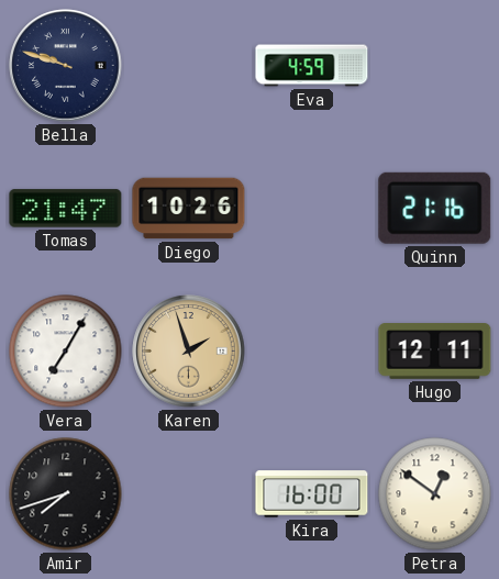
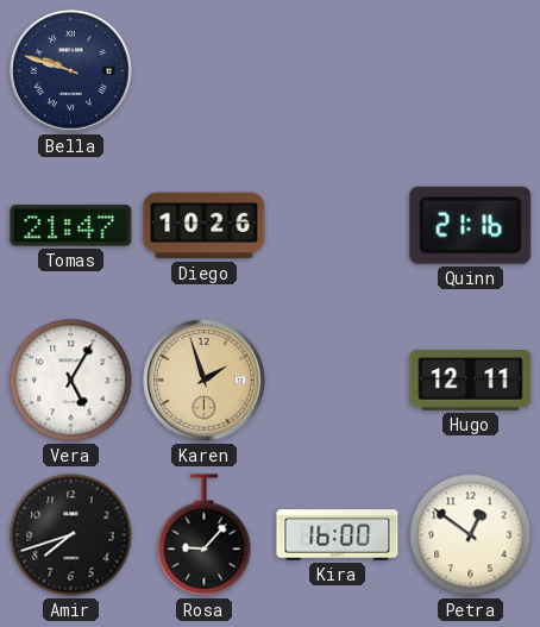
Eva: 4:59 -> none
Vera: 7:05 -> 5:05
Rosa: none -> 9:07
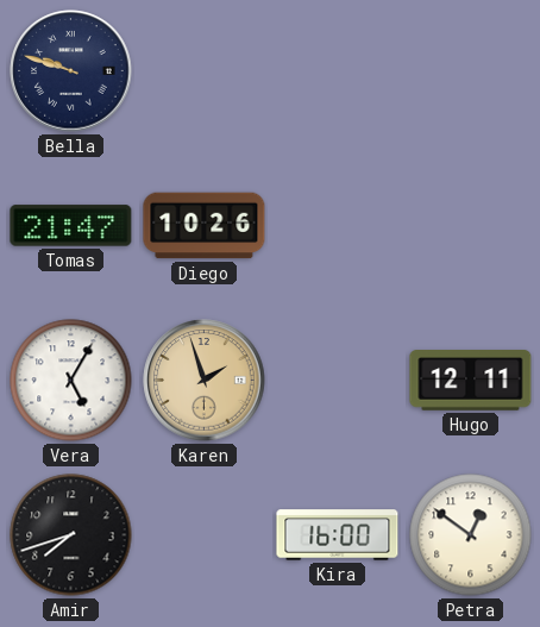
Quinn: 21:16 -> none
Rosa: 9:07 -> none
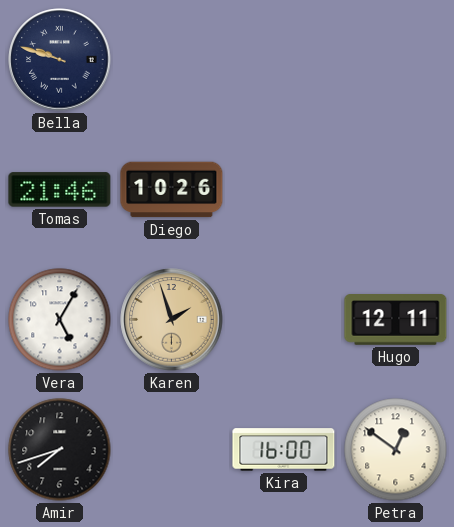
Tomas: 21:47 -> 21:46
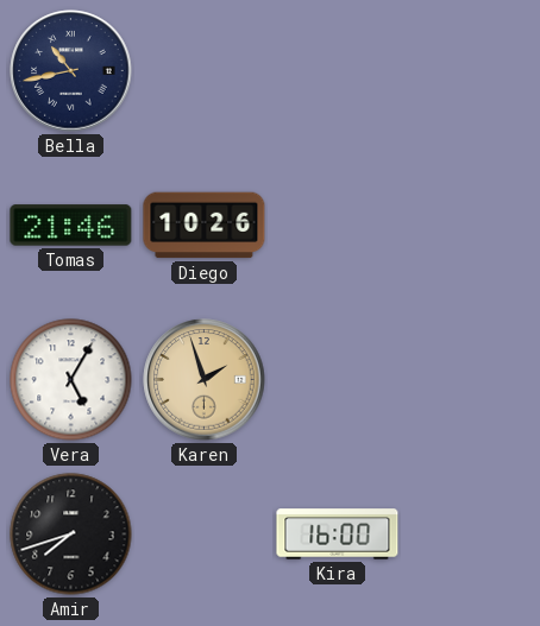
Bella: 9:48 -> 10:43
Hugo: 12:11 -> none
Petra: 12:51 -> none
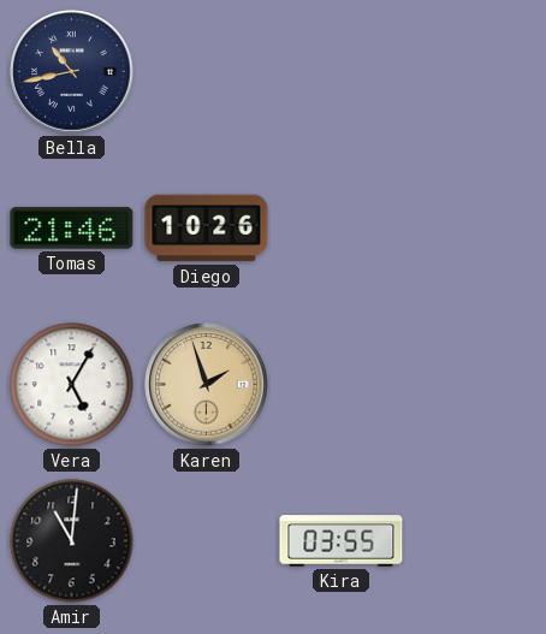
Amir: 7:42 -> 11:01
Kira: 16:00 -> 03:55
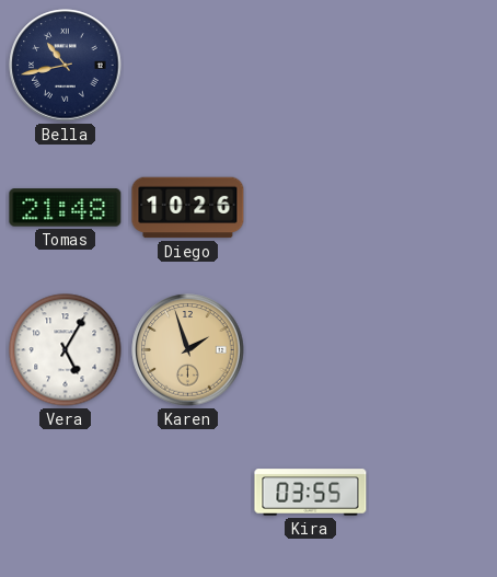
Tomas: 21:46 -> 21:48
Amir: 11:01 -> none
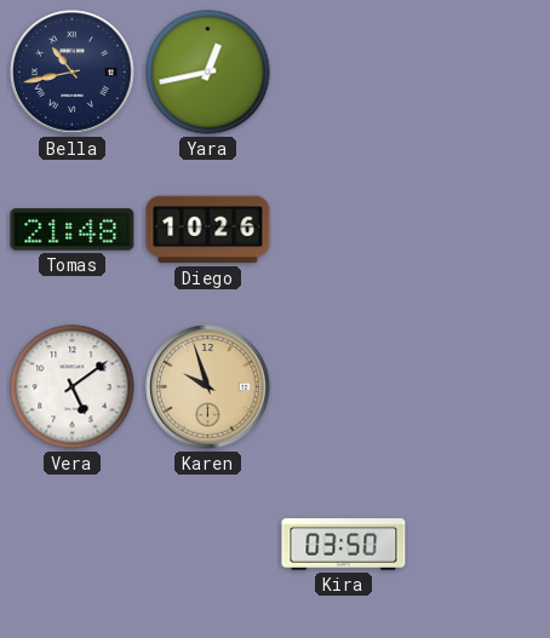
Yara: none -> 12:43
Vera: 5:05 -> 5:09
Karen: 1:57 -> 9:57
Kira: 03:55 -> 03:50
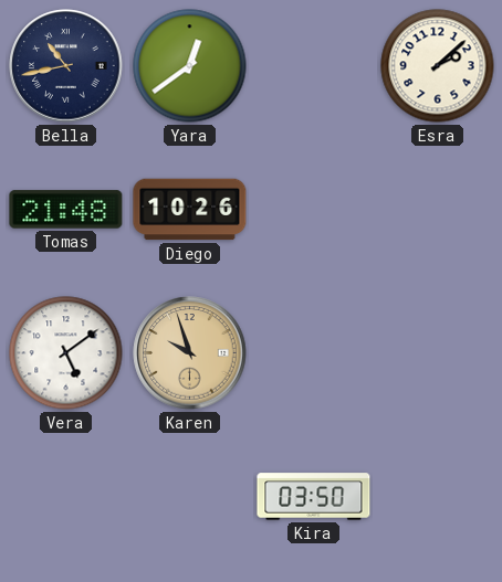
Yara: 12:43 -> 12:39
Esra: none -> 2:08
